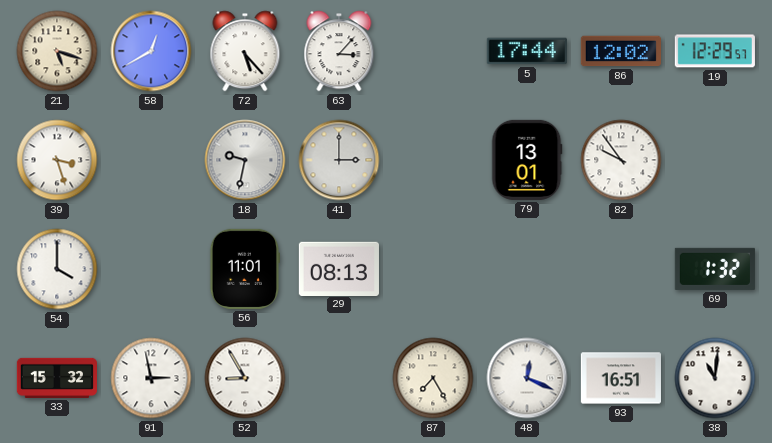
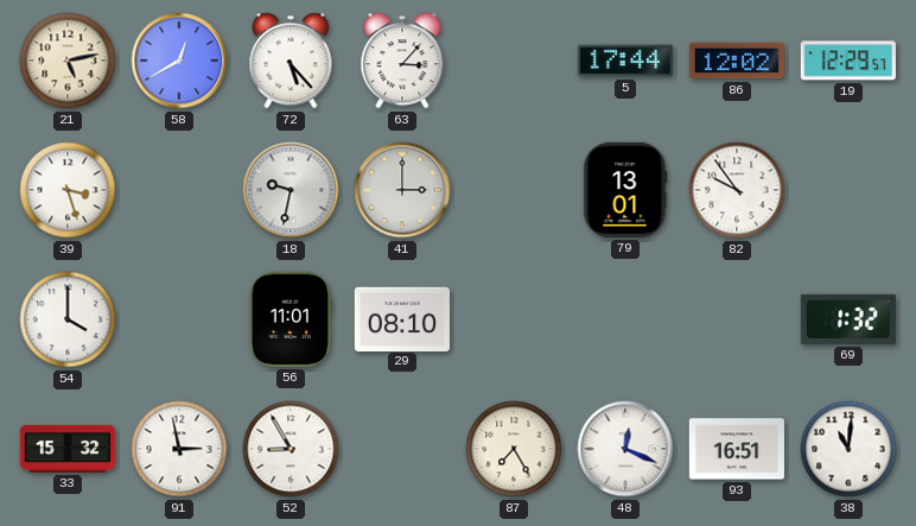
21: 5:18 -> 5:13
29: 08:13 -> 08:10
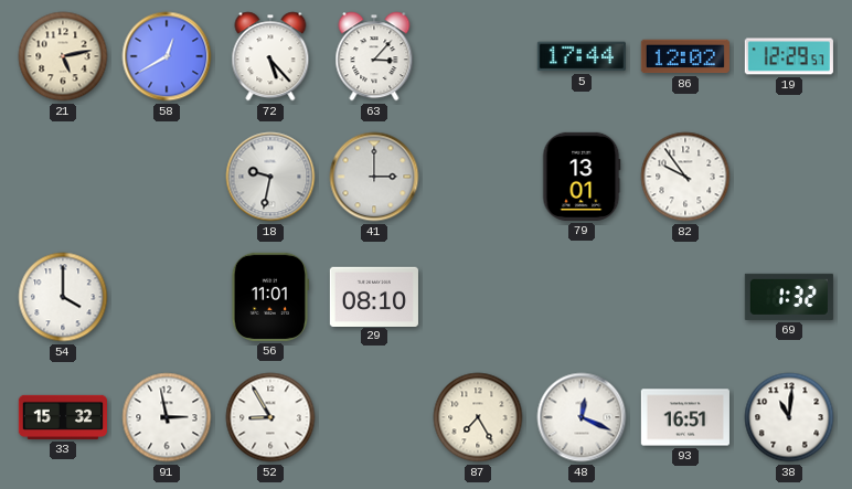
39: 3:27 -> none
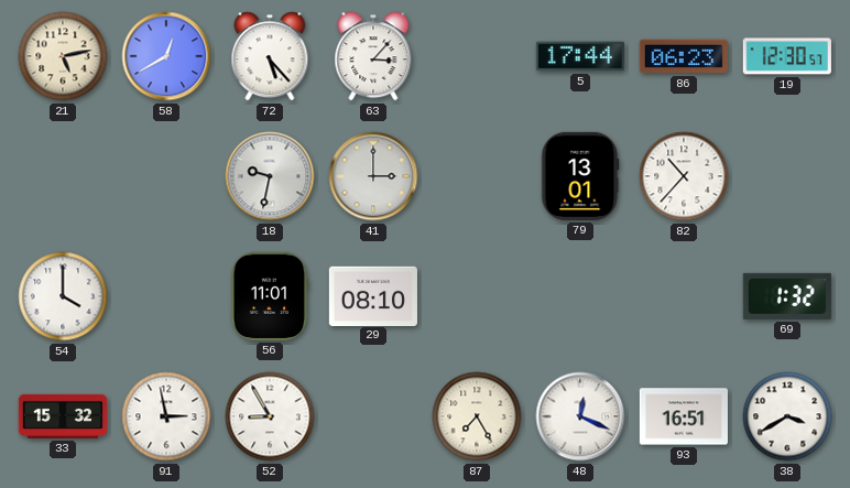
86: 12:02 -> 06:23
19: 12:29 -> 12:30
82: 9:54 -> 10:37
38: 11:01 -> 3:40
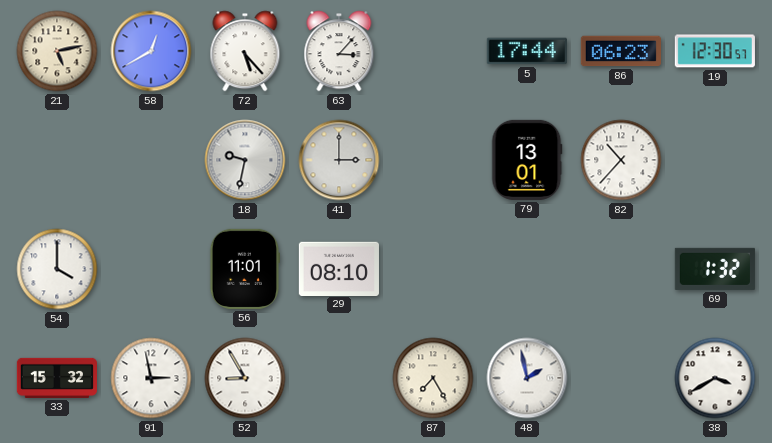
48: 12:19 -> 1:58
93: 16:51 -> none
